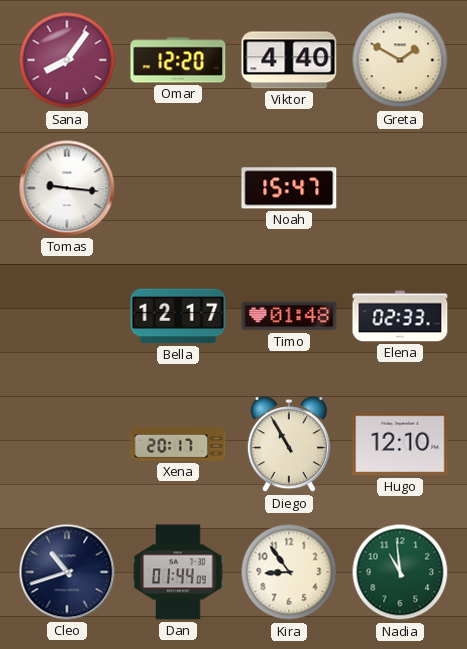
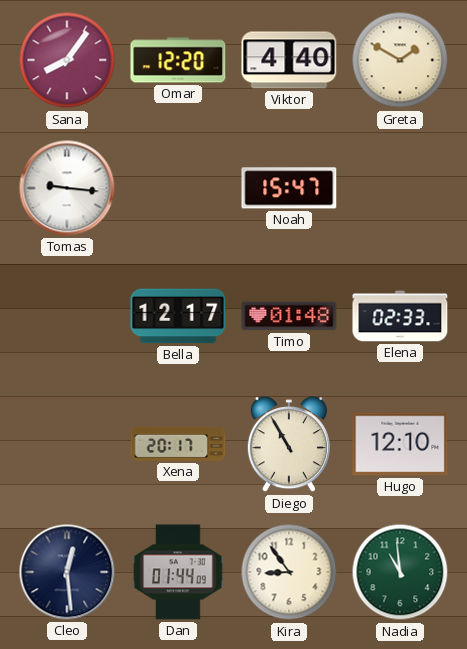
Cleo: 10:42 -> 12:29
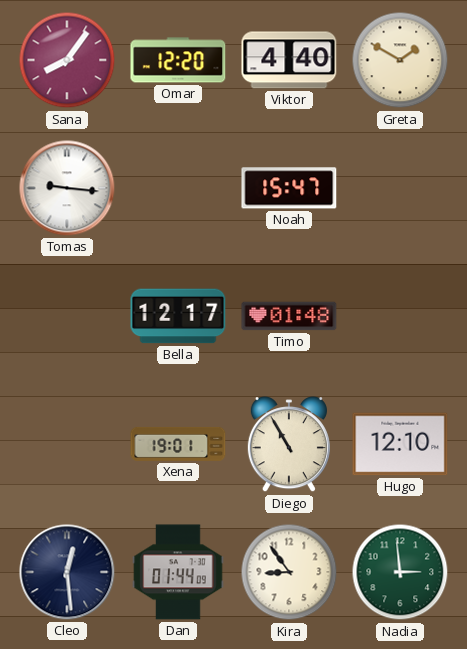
Elena: 02:33 -> none
Xena: 20:17 -> 19:01
Nadia: 10:59 -> 2:59
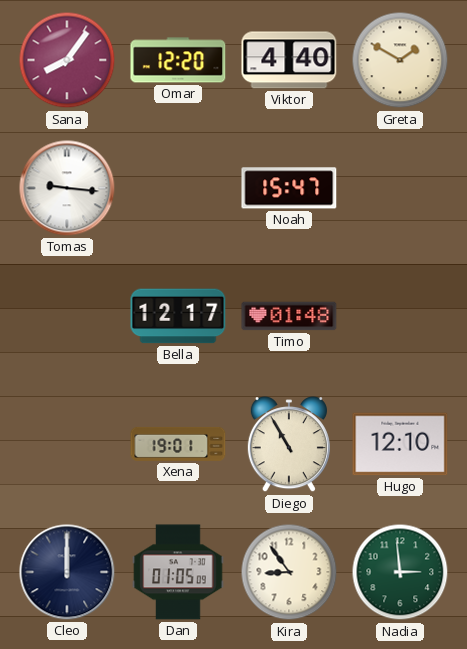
Cleo: 12:29 -> 12:00
Dan: 01:44 -> 01:05
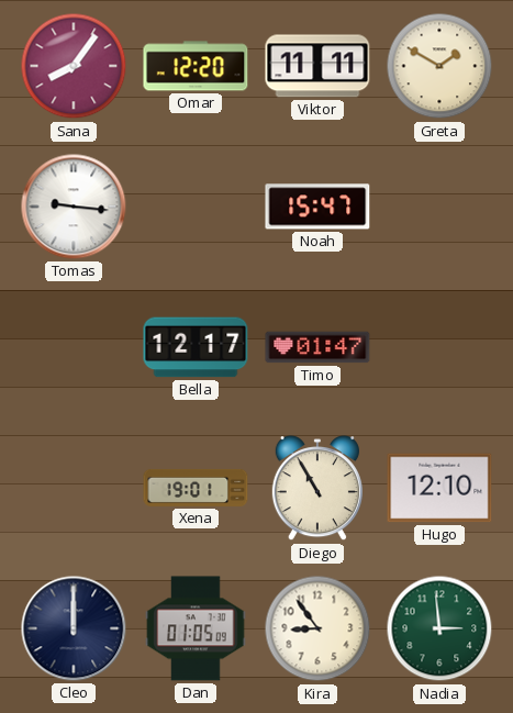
Viktor: 4:40 -> 11:11
Timo: 01:48 -> 01:47
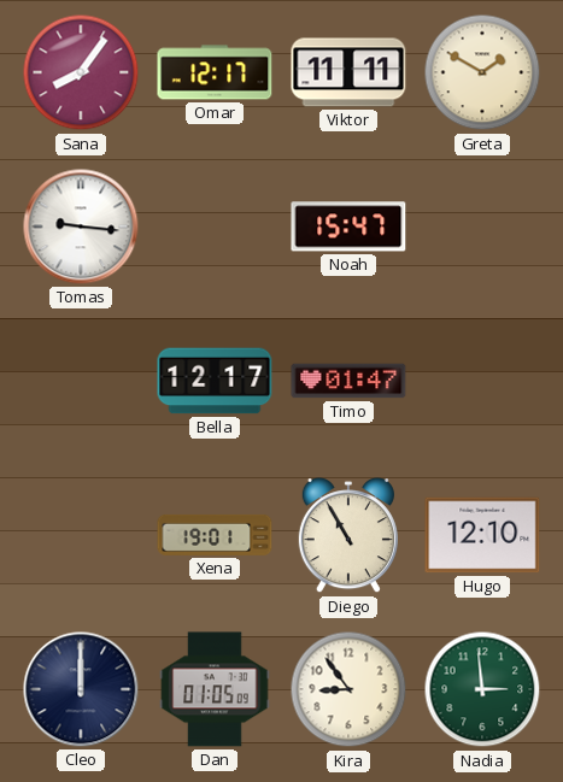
Omar: 12:20 -> 12:17
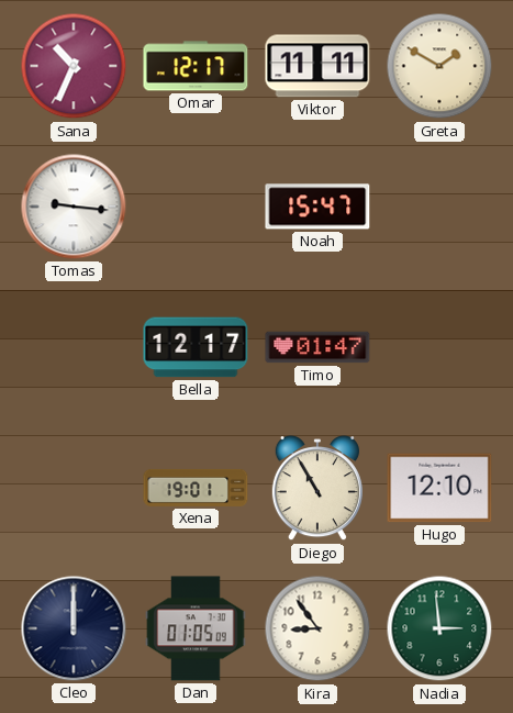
Sana: 8:06 -> 10:34
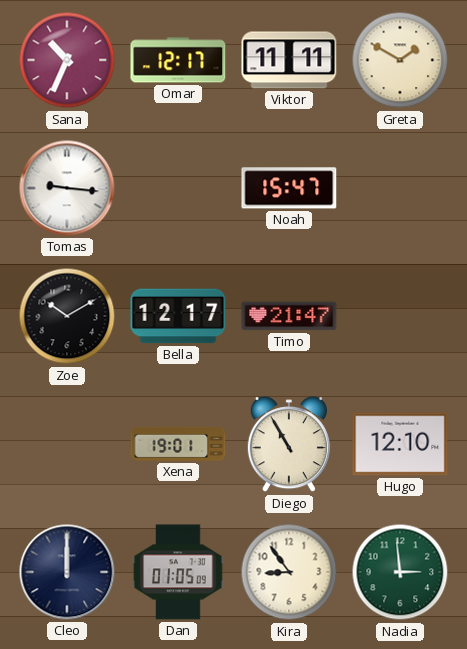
Zoe: none -> 10:10
Timo: 01:47 -> 21:47
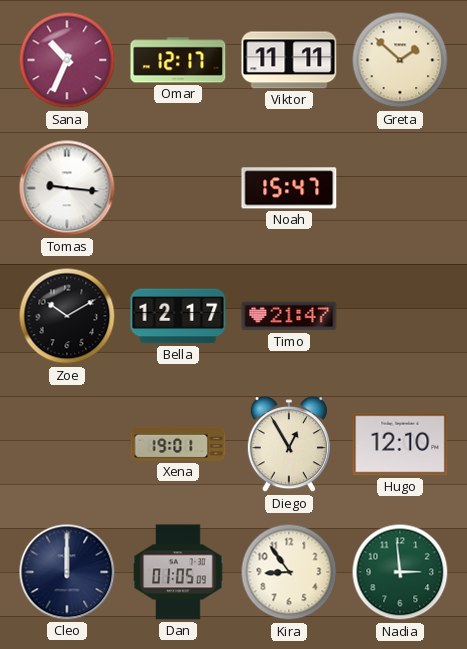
Greta: 1:50 -> 1:52
Diego: 10:55 -> 12:55
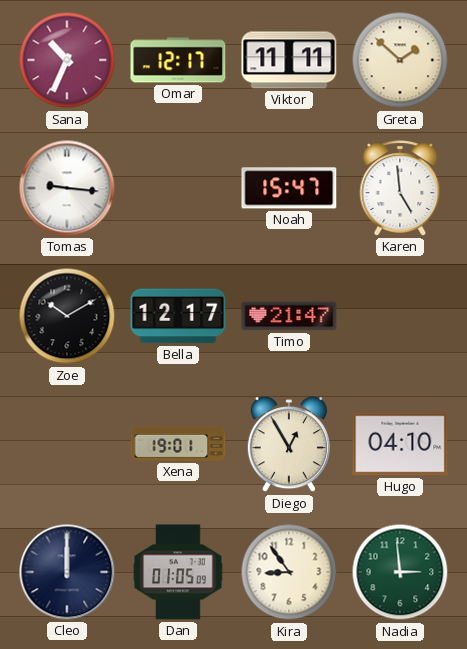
Karen: none -> 4:59
Hugo: 12:10 -> 04:10
